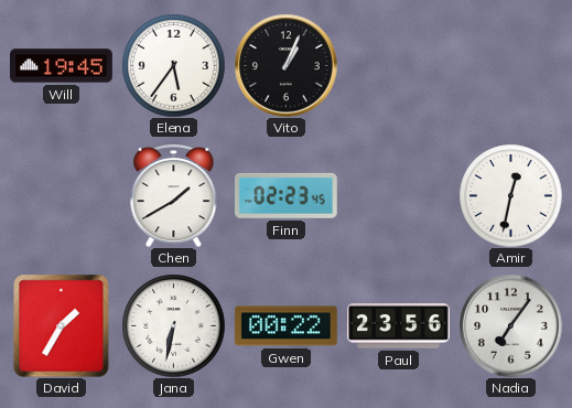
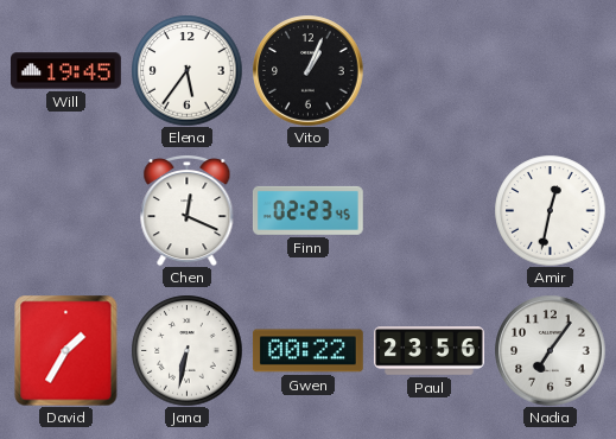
Chen: 1:40 -> 12:19
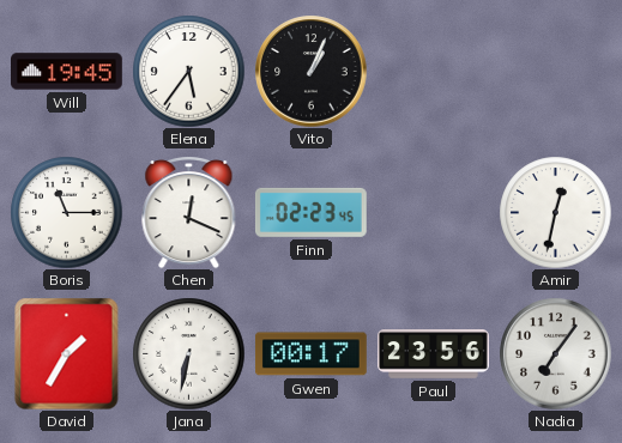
Boris: none -> 11:15
Gwen: 00:22 -> 00:17
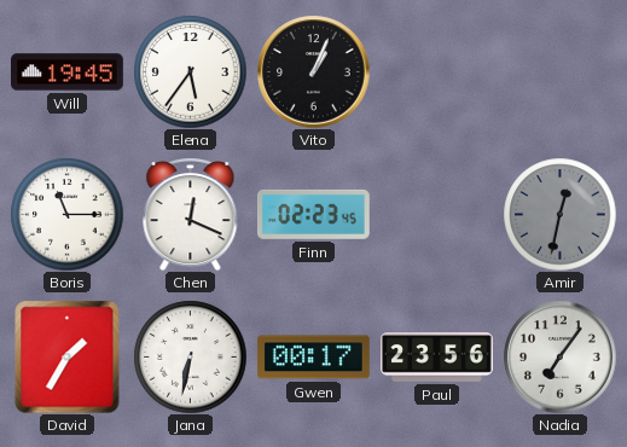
Amir dial: white -> grey
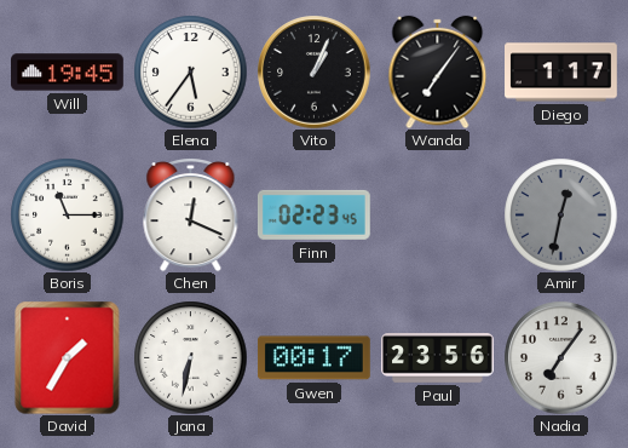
Wanda: none -> 7:06
Diego: none -> 1:17
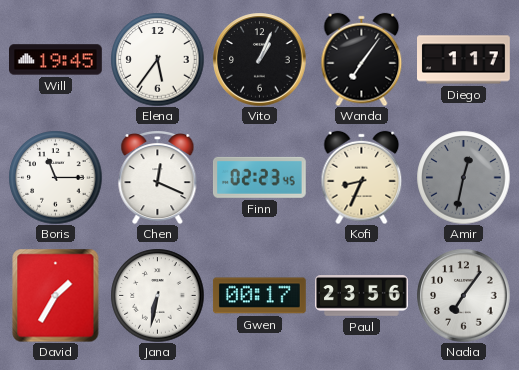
Kofi: none -> 8:34
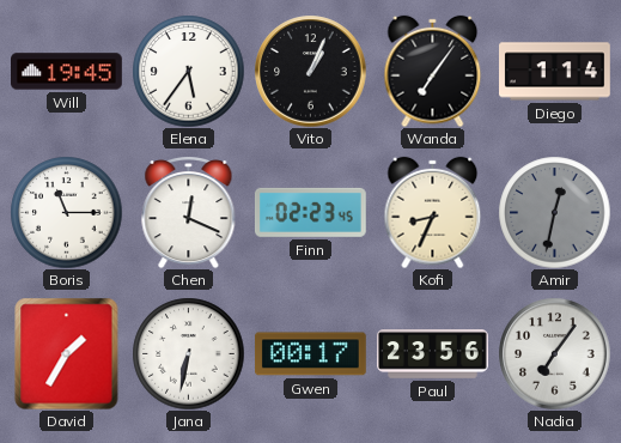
Diego: 1:17 -> 1:14
